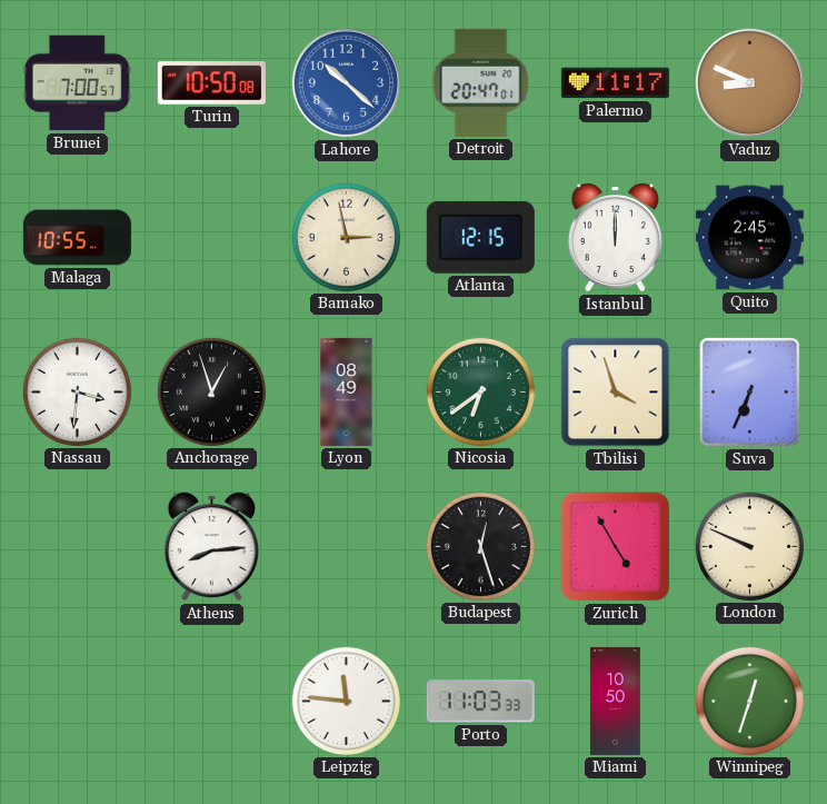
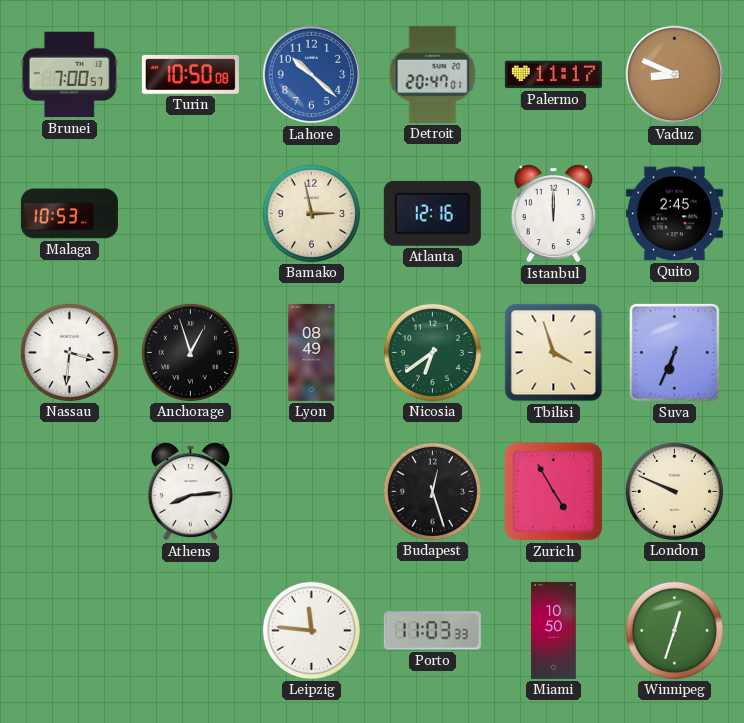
Malaga: 10:55 -> 10:53
Atlanta: 12:15 -> 12:16
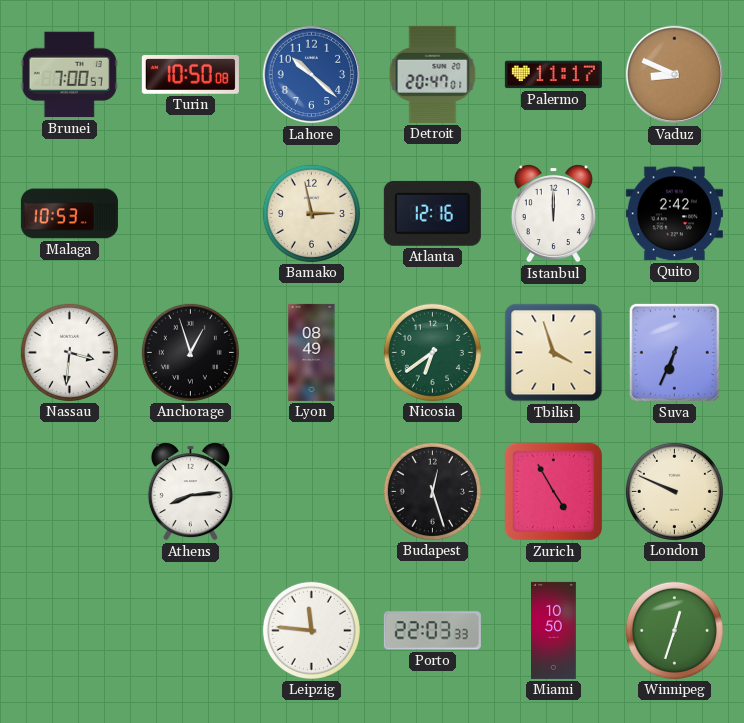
Quito: 2:45 -> 2:42
Porto: 11:03 -> 22:03
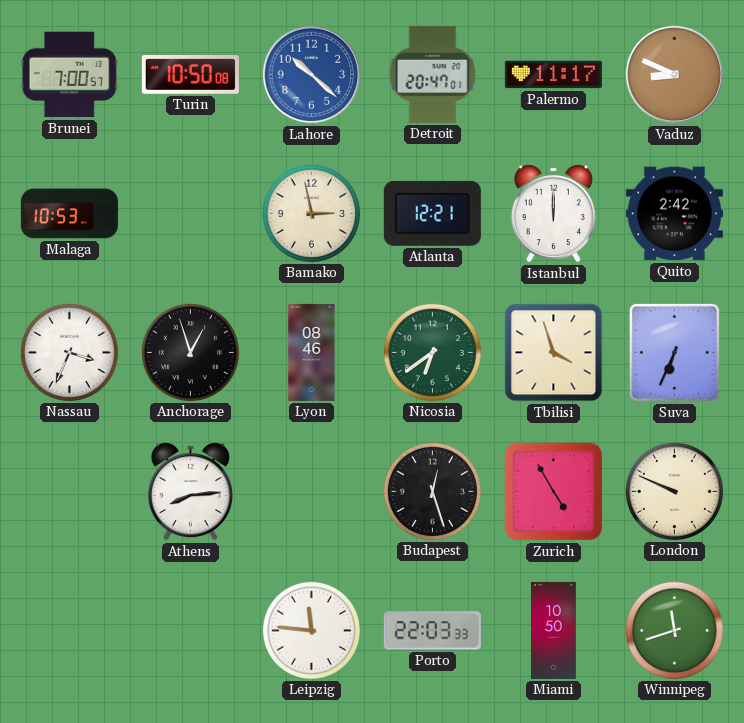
Atlanta: 12:16 -> 12:21
Nassau: 3:31 -> 3:34
Lyon: 08:49 -> 08:46
Winnipeg: 12:33 -> 11:42
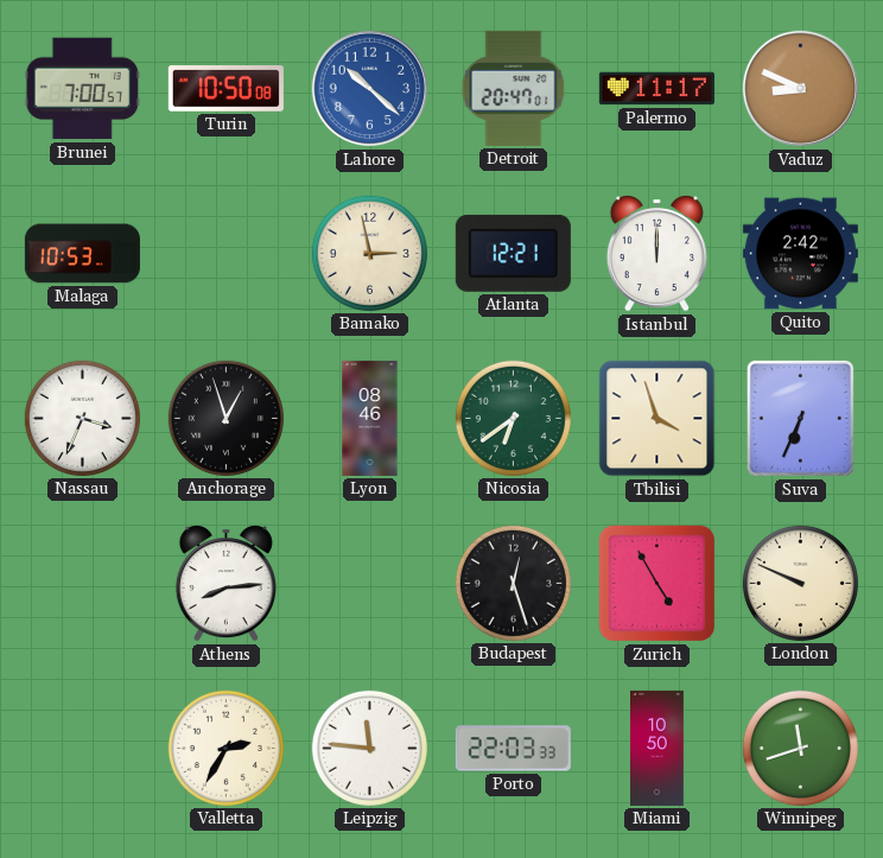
Valletta: none -> 2:35
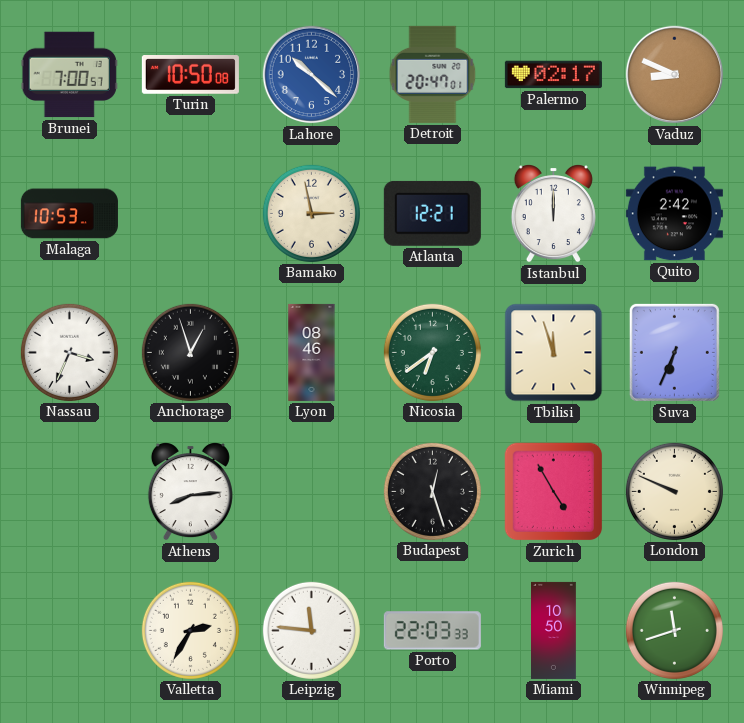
Palermo: 11:17 -> 02:17
Tbilisi: 3:57 -> 11:57
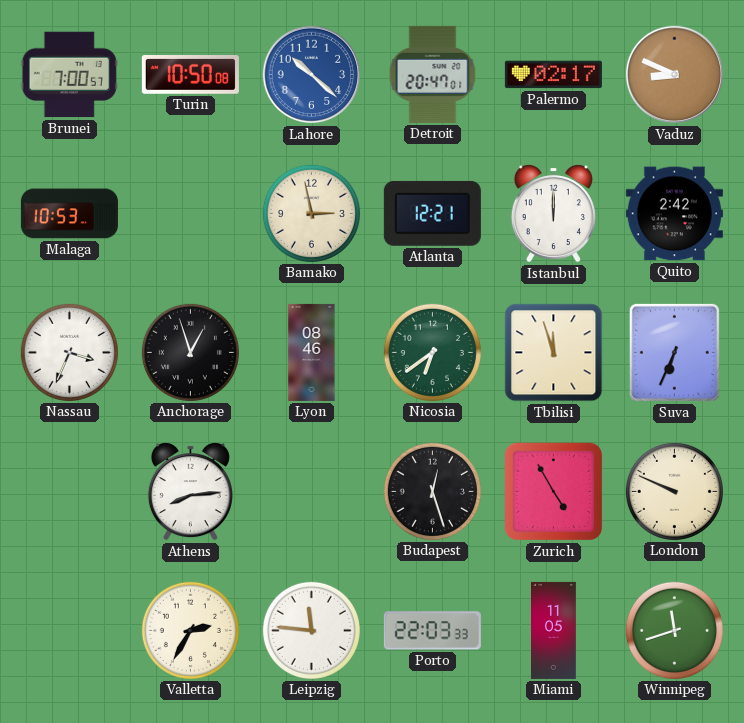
Miami: 10:50 -> 11:05
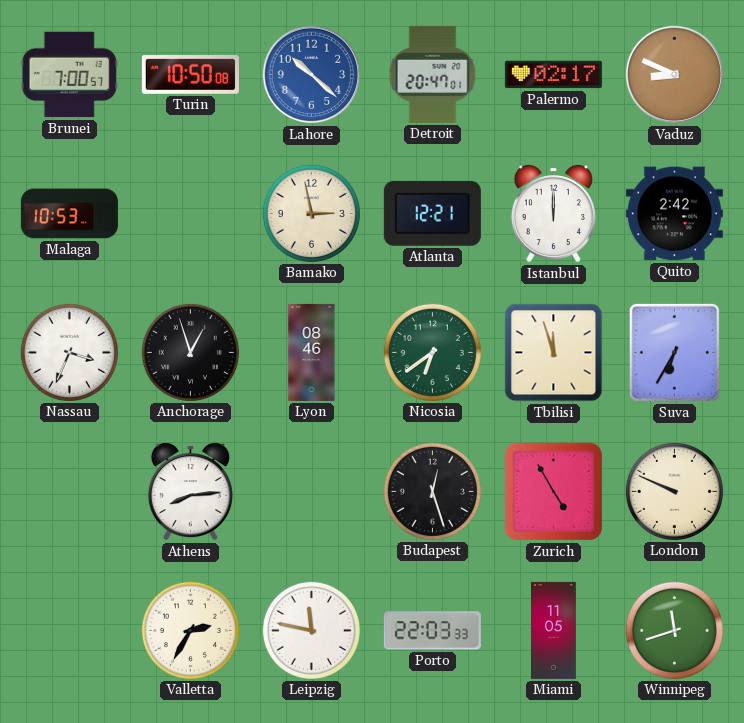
Suva: 6:34 -> 6:35
Leipzig: 11:46 -> 11:47
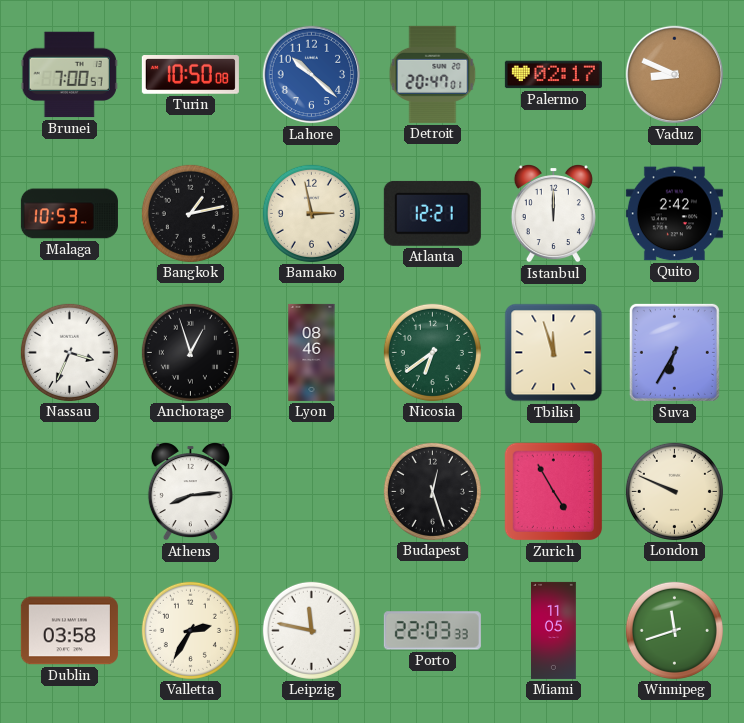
Bangkok: none -> 1:13
Dublin: none -> 03:58
